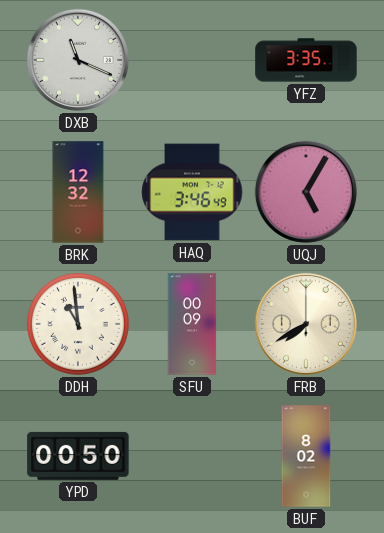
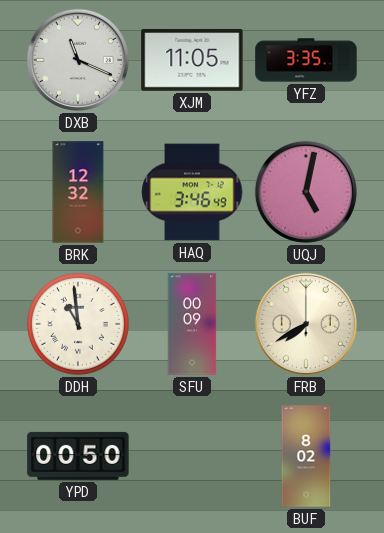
XJM: none -> 11:05
UQJ: 5:05 -> 5:02
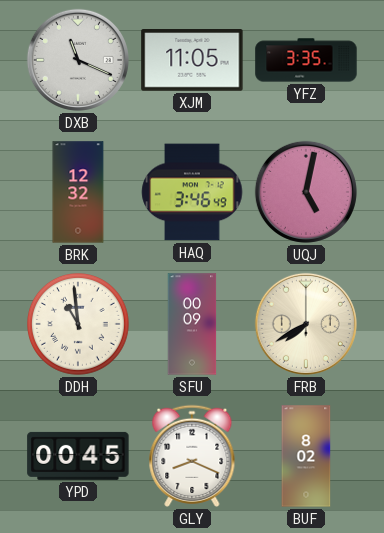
YPD: 00:50 -> 00:45
GLY: none -> 8:19
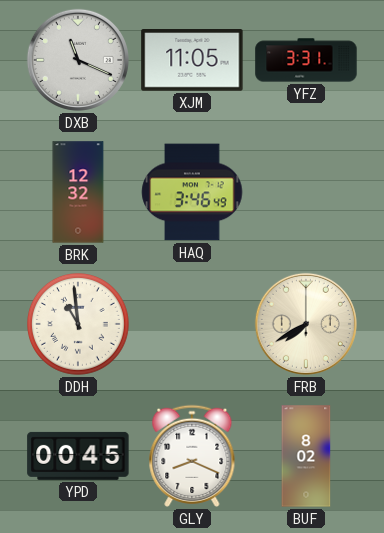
YFZ: 3:35 -> 3:31
UQJ: 5:02 -> none
SFU: 00:09 -> none
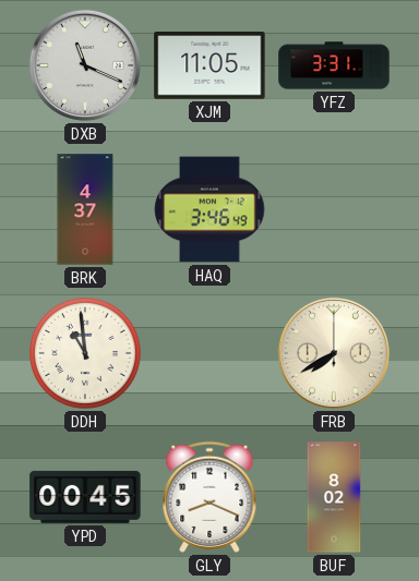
BRK: 12:32 -> 4:37
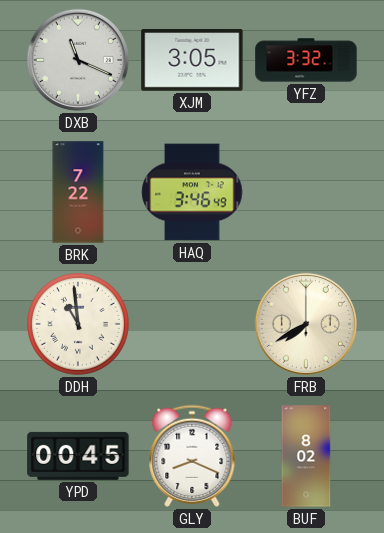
XJM: 11:05 -> 3:05
YFZ: 3:31 -> 3:32
BRK: 4:37 -> 7:22
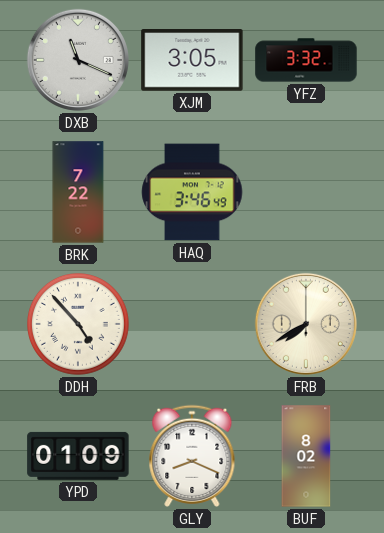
DDH: 10:59 -> 4:53
YPD: 00:45 -> 01:09
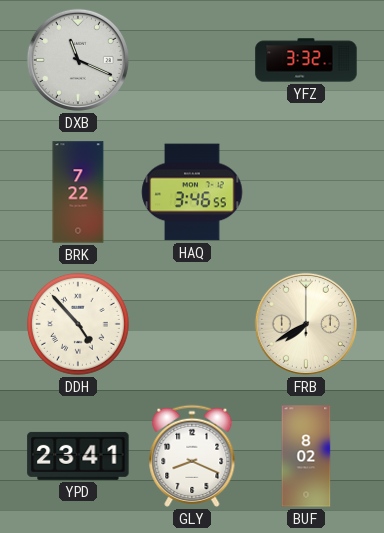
XJM: 3:05 -> none
HAQ: 3:46:49 -> 3:46:55
YPD: 01:09 -> 23:41
